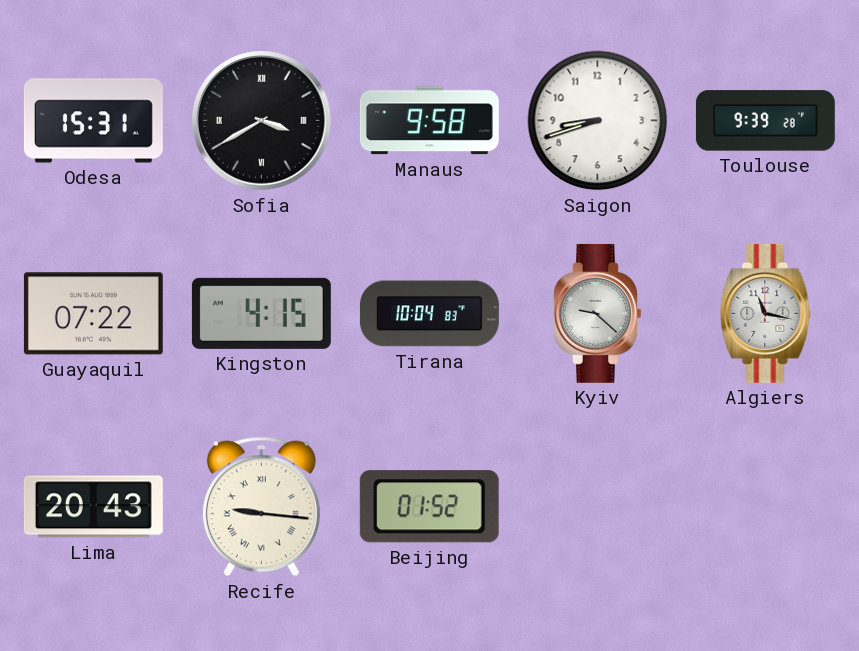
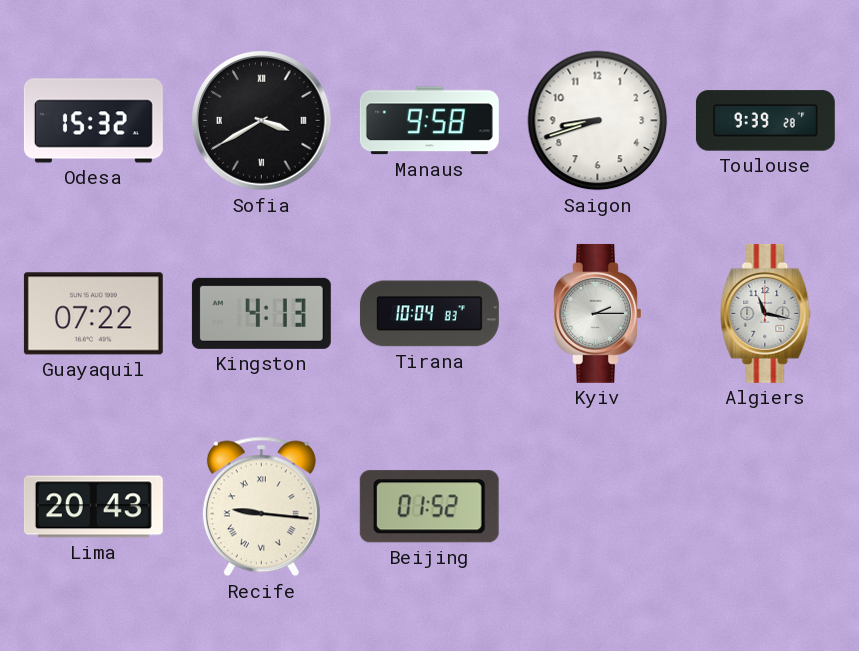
Odesa: 15:31 -> 15:32
Kingston: 4:15 -> 4:13
Kyiv: 9:22 -> 2:15
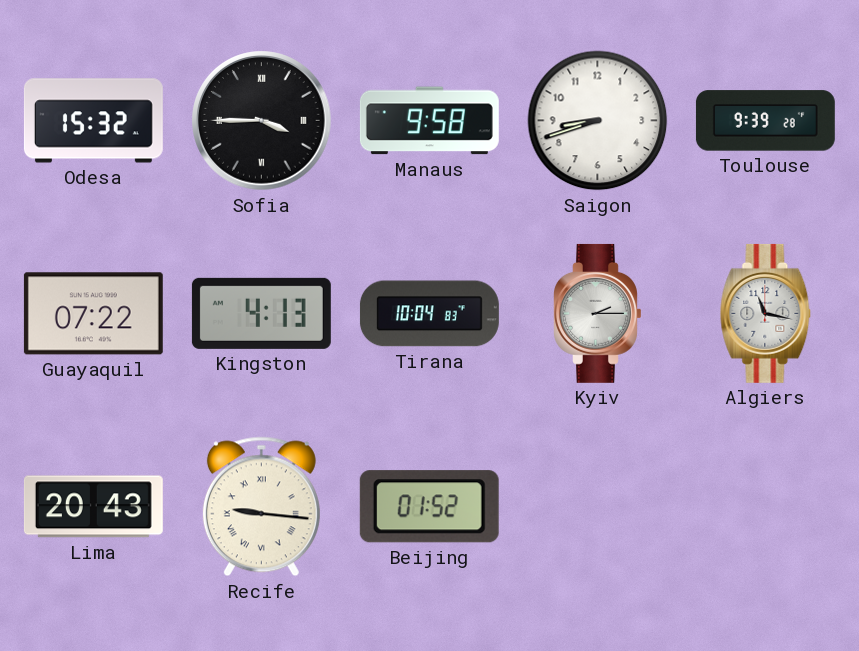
Sofia: 3:40 -> 3:45
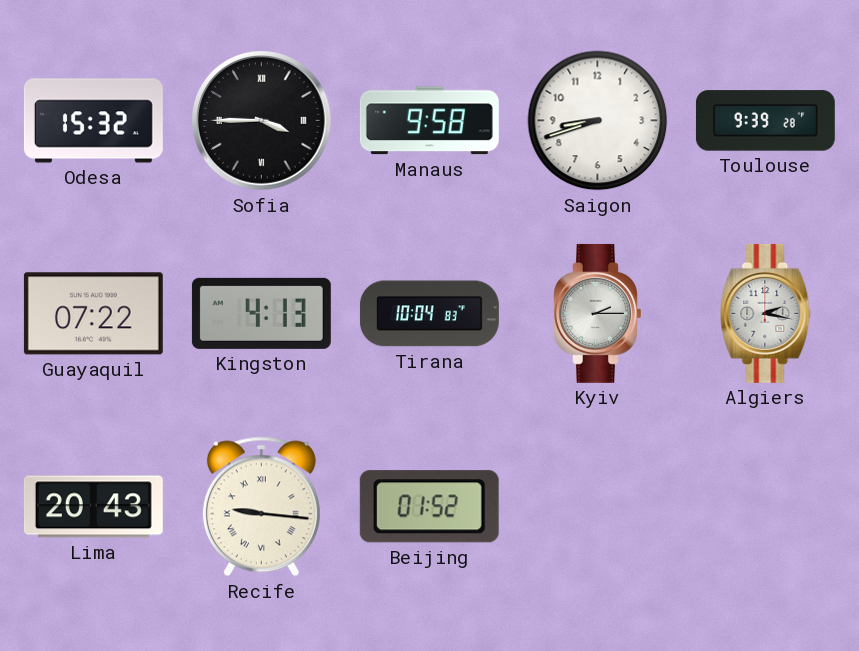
Algiers: 11:17 -> 2:17
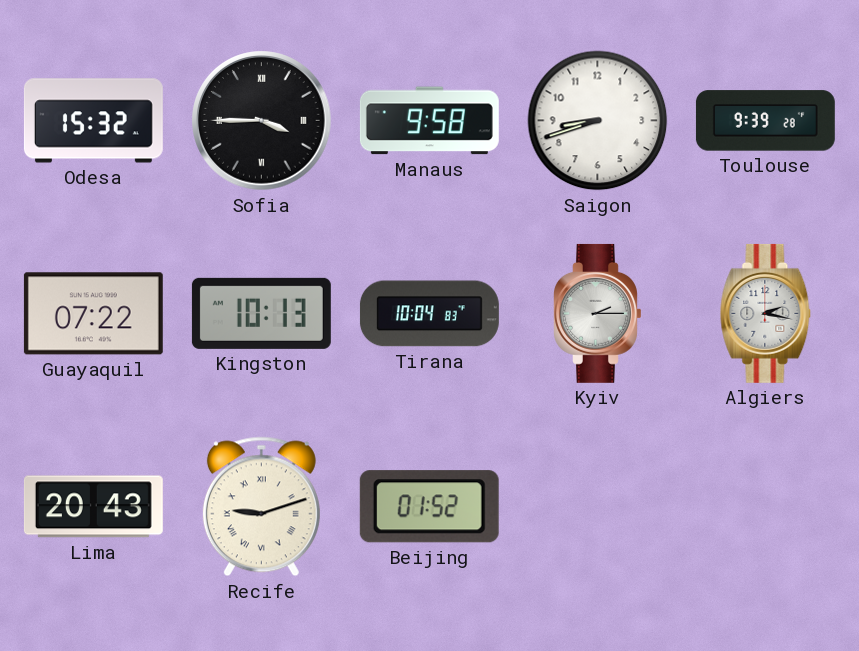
Kingston: 4:13 -> 10:13
Recife: 9:16 -> 9:12
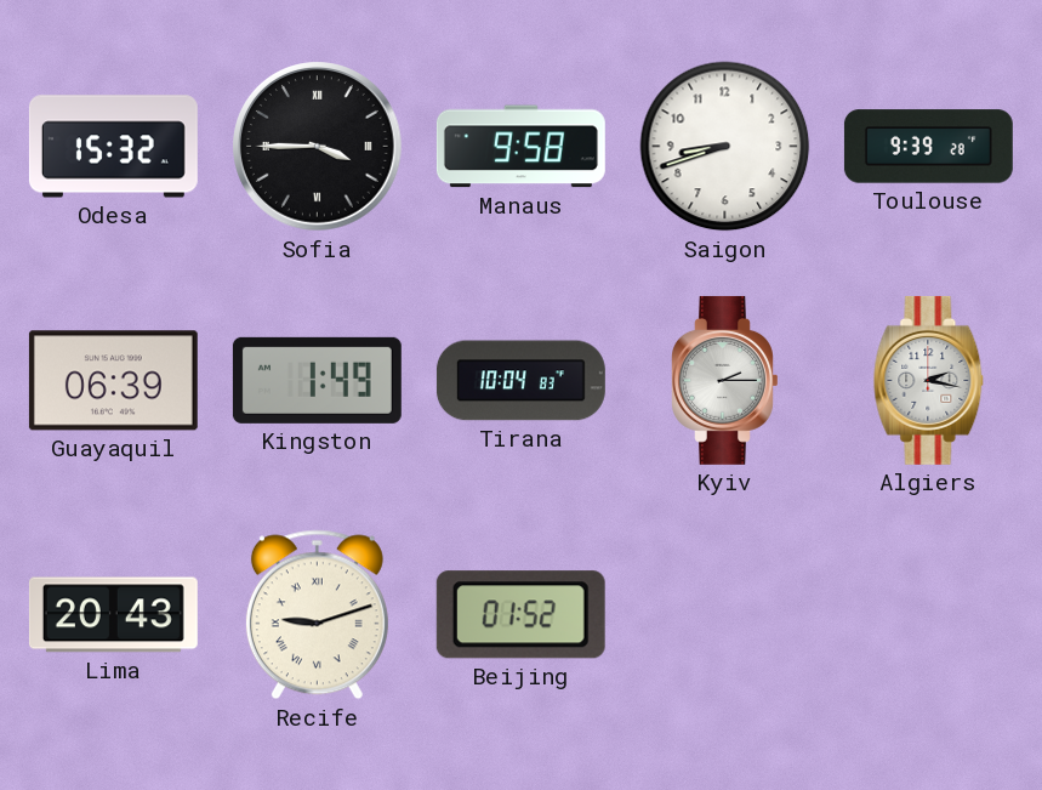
Guayaquil: 07:22 -> 06:39
Kingston: 10:13 -> 1:49
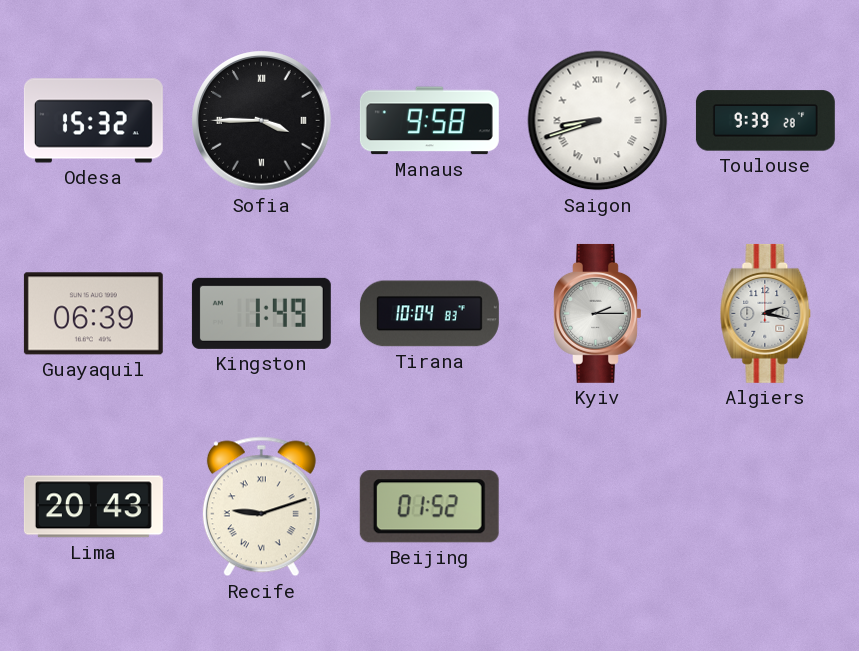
Saigon numerals: Arabic -> Roman
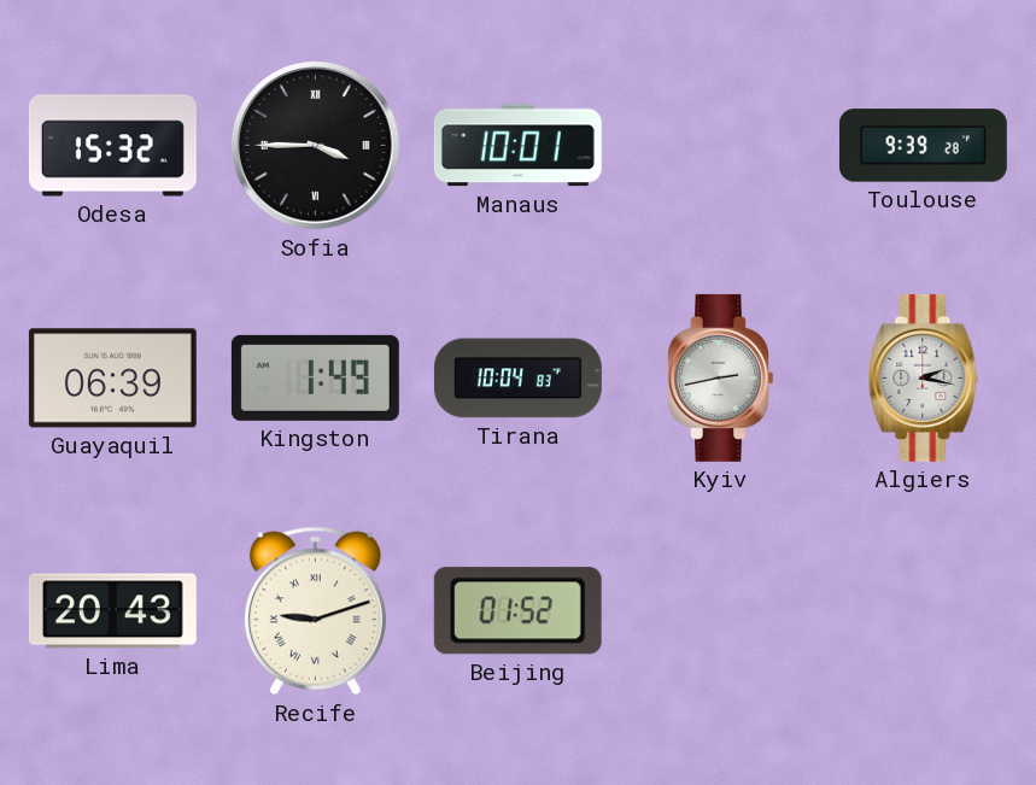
Manaus: 9:58 -> 10:01
Saigon: 8:42 -> none
Kyiv: 2:15 -> 2:43
